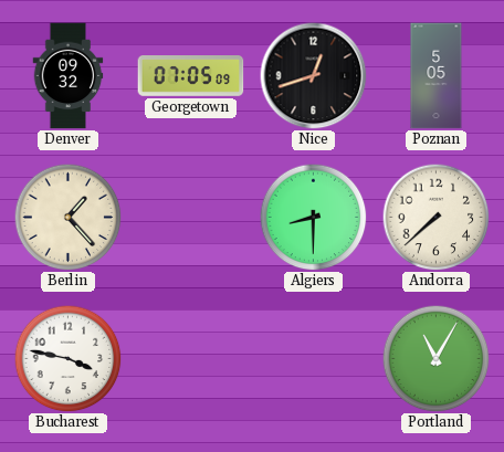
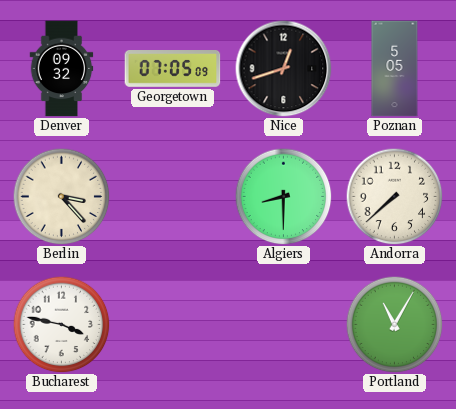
Berlin: 1:23 -> 3:23
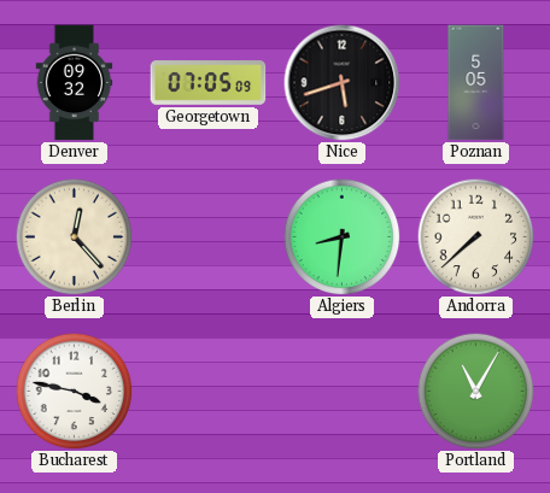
Nice: 12:42 -> 5:42
Berlin: 3:23 -> 12:23
Algiers: 8:30 -> 8:31
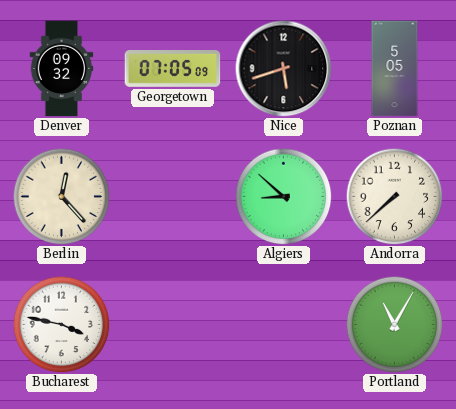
Algiers: 8:31 -> 8:52
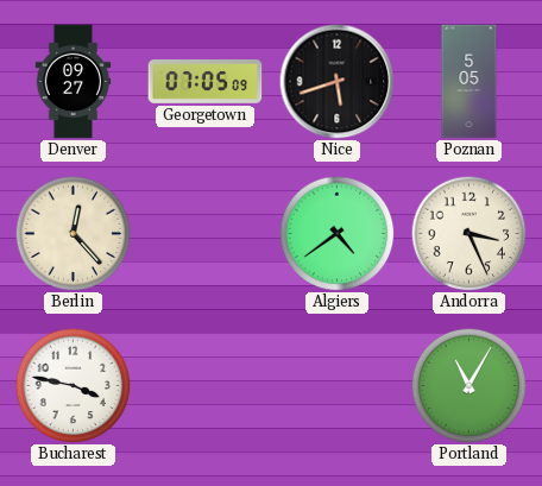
Denver: 09:32 -> 09:27
Algiers: 8:52 -> 4:39
Andorra: 7:38 -> 3:26
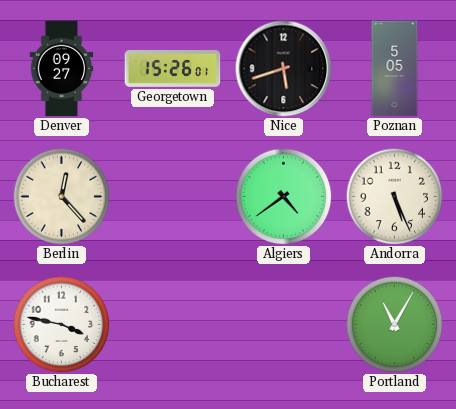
Georgetown: 07:05 -> 15:26
Andorra: 3:26 -> 5:26
